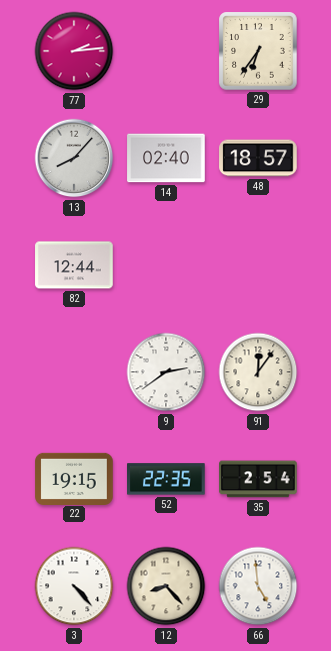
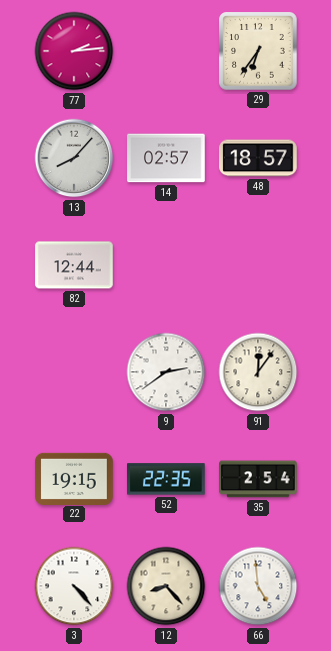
14: 02:40 -> 02:57
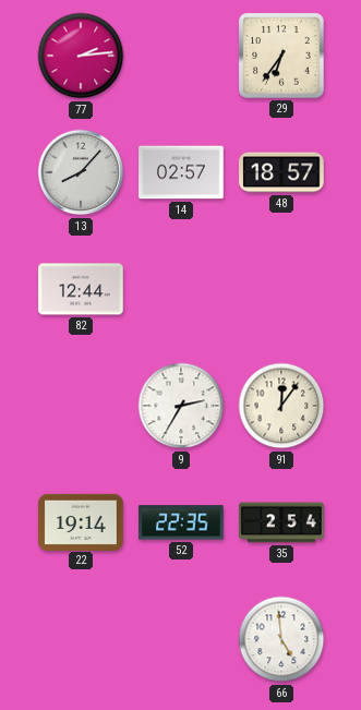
9: 2:39 -> 2:35
22: 19:15 -> 19:14
3: 4:23 -> none
12: 8:23 -> none
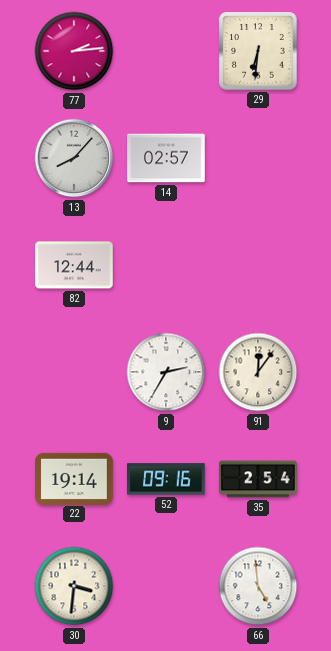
29: 6:36 -> 6:31
48: 18:57 -> none
52: 22:35 -> 09:16
30: none -> 3:31
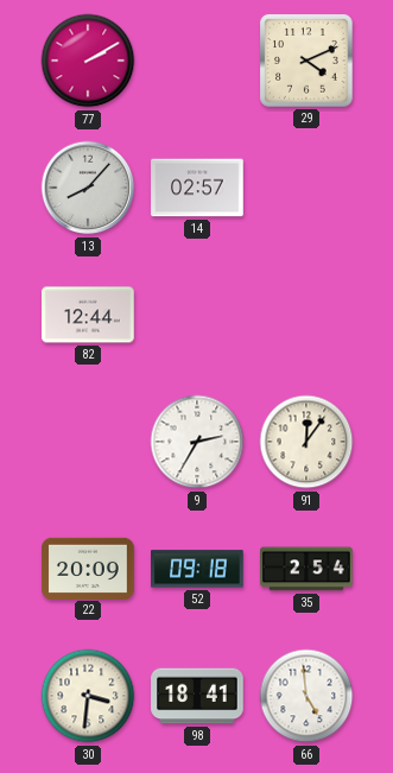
77: 2:14 -> 2:10
29: 6:31 -> 4:11
22: 19:14 -> 20:09
52: 09:16 -> 09:18
98: none -> 18:41
